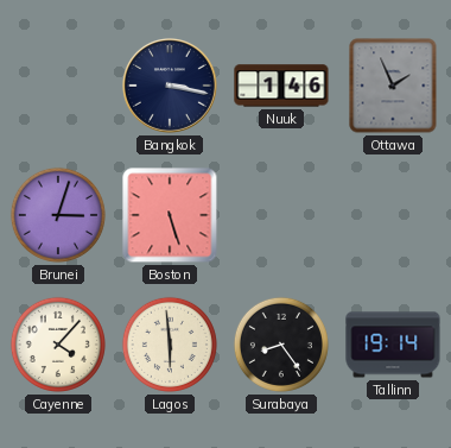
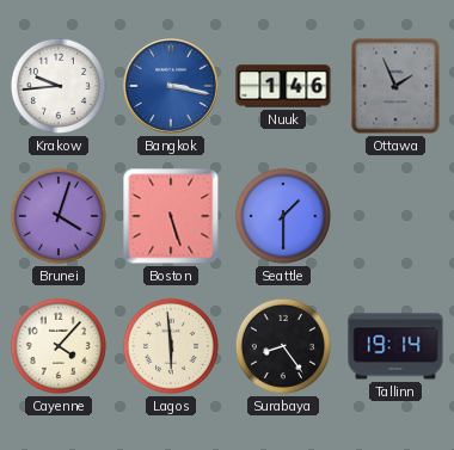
Krakow: none -> 9:44
Bangkok dial: navy -> blue
Brunei: 3:03 -> 4:03
Seattle: none -> 1:30
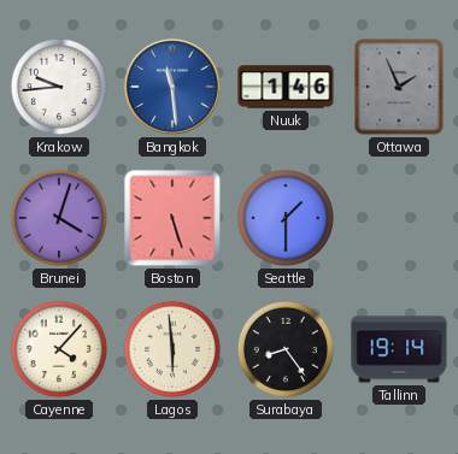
Bangkok: 3:17 -> 11:29
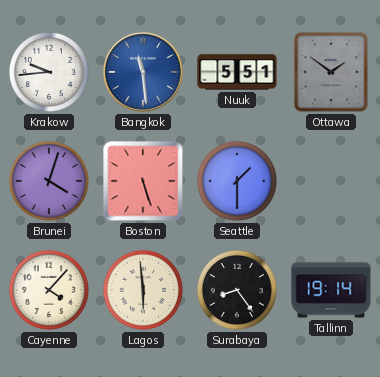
Nuuk: 1:46 -> 5:51
Ottawa: 1:56 -> 1:51
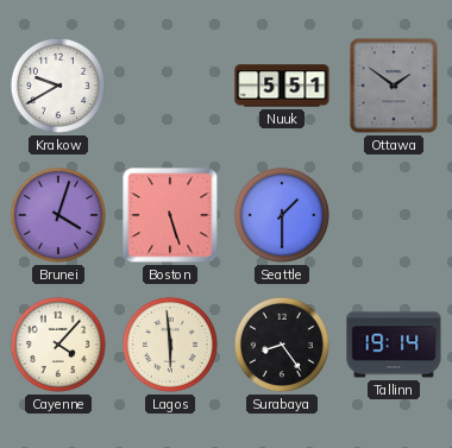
Krakow: 9:44 -> 9:40
Bangkok: 11:29 -> none
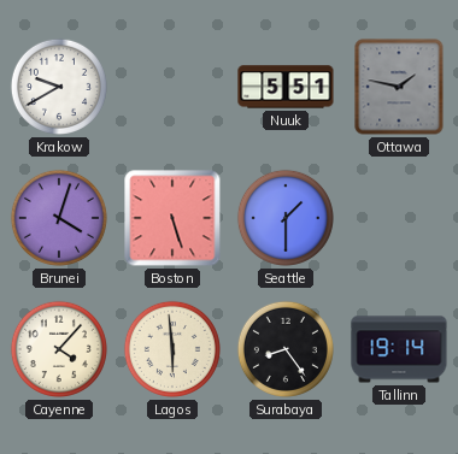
Ottawa: 1:51 -> 1:47
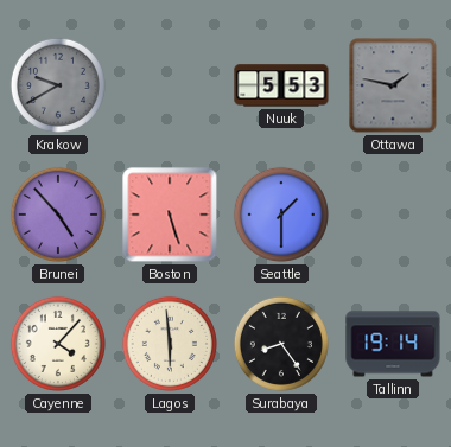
Krakow dial: white -> grey
Nuuk: 5:51 -> 5:53
Brunei: 4:03 -> 4:53
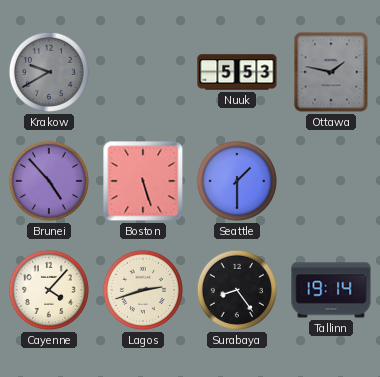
Lagos: 5:59 -> 2:42
